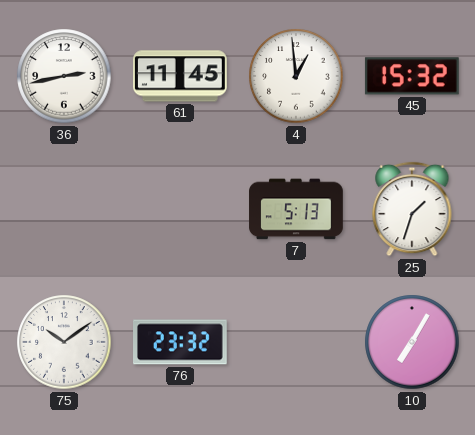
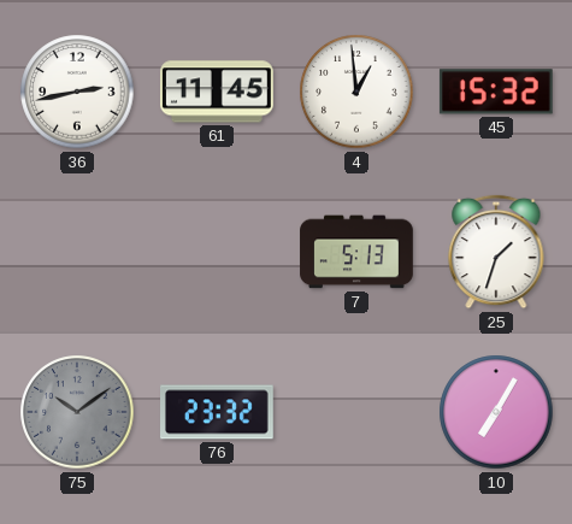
75 dial: white -> grey
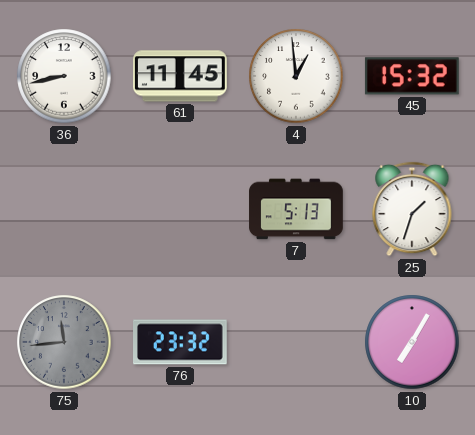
36: 2:43 -> 8:43
75: 10:09 -> 11:44
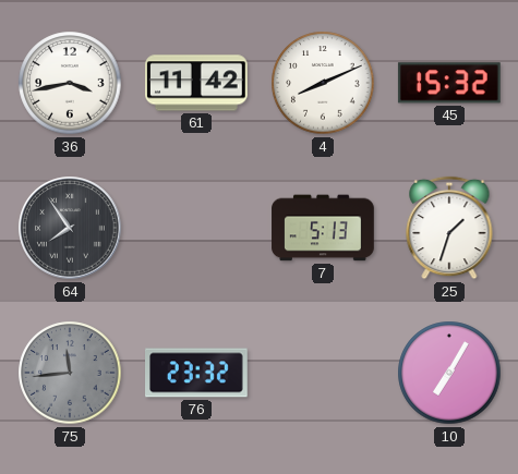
36: 8:43 -> 3:43
61: 11:45 -> 11:42
4: 12:59 -> 8:11
64: none -> 7:54
